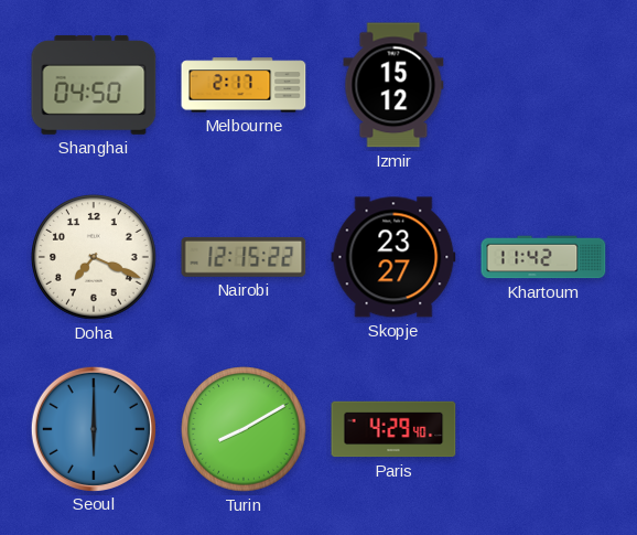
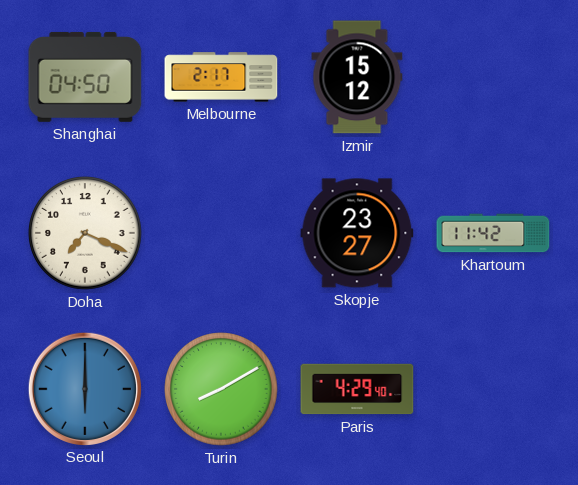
Nairobi: 12:15 -> none
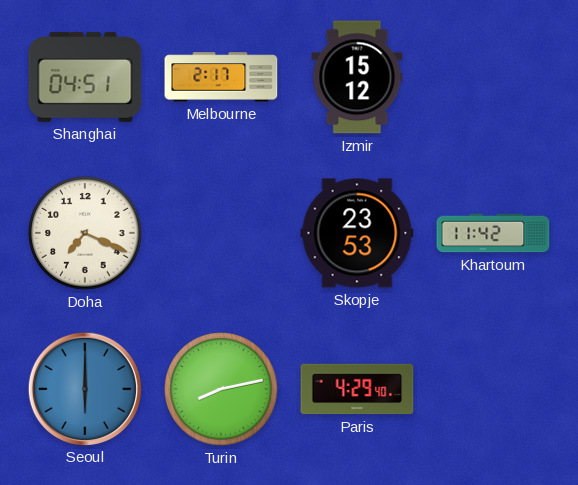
Shanghai: 04:50 -> 04:51
Skopje: 23:27 -> 23:53
Turin: 8:10 -> 8:13
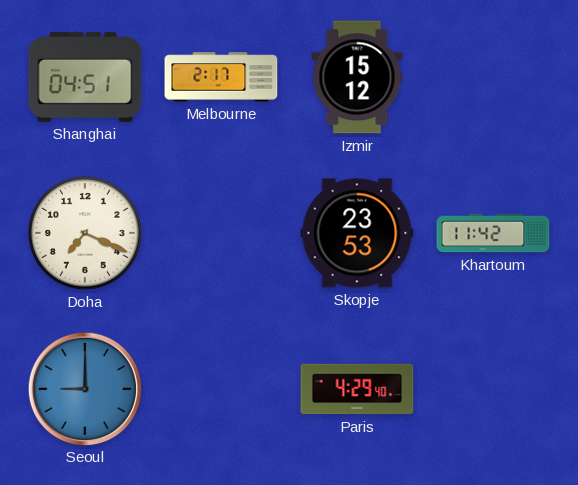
Seoul: 6:00 -> 9:00
Turin: 8:13 -> none
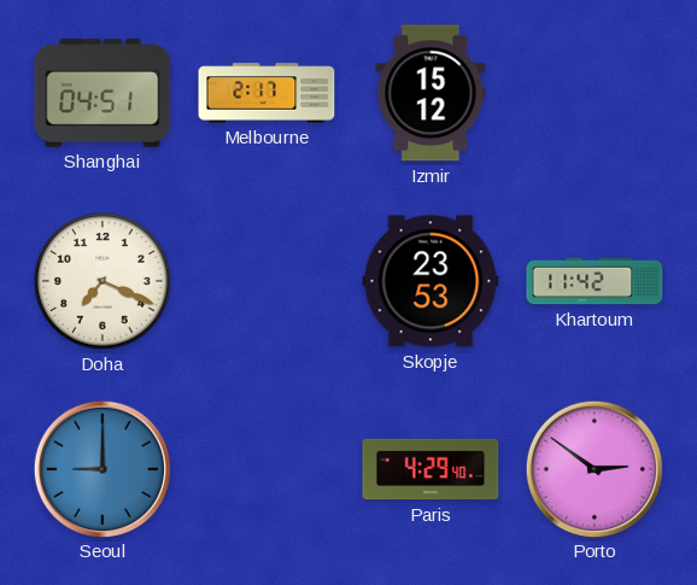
Porto: none -> 2:51
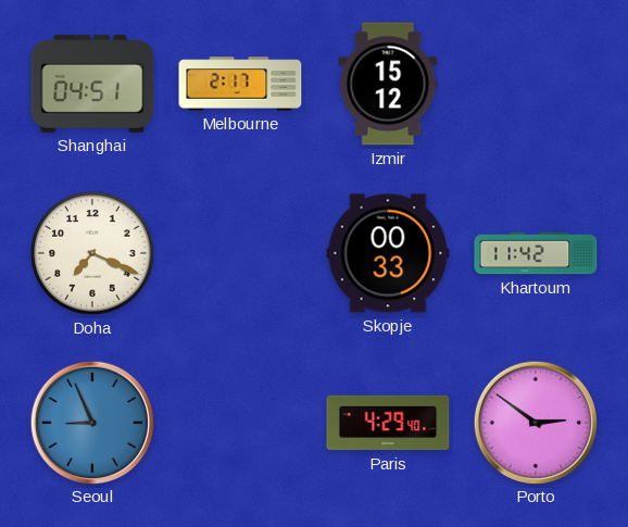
Skopje: 23:53 -> 00:33
Seoul: 9:00 -> 8:56
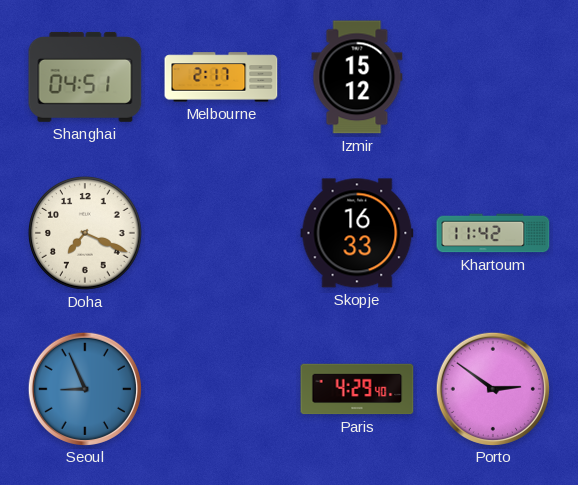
Skopje: 00:33 -> 16:33
